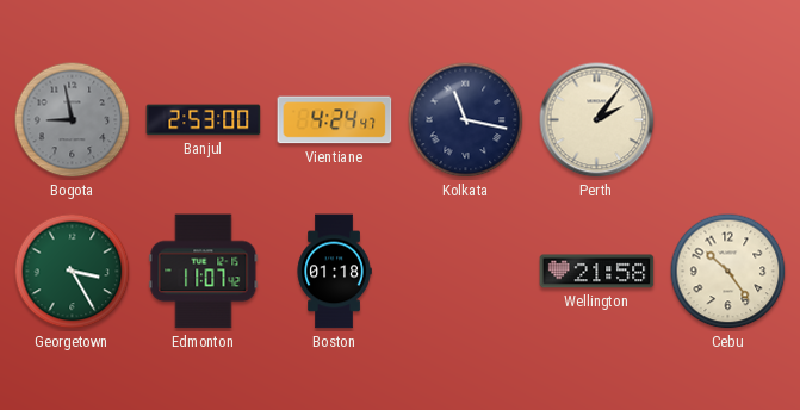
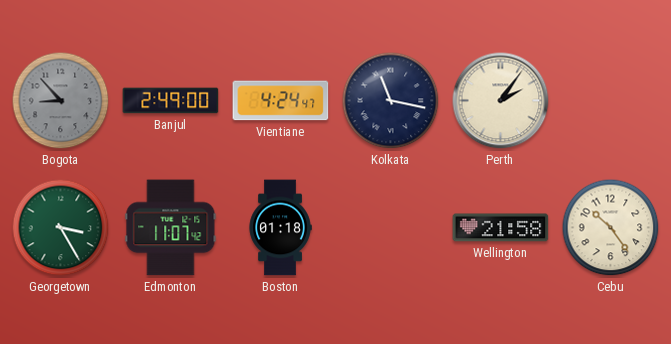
Bogota: 8:58 -> 8:53
Banjul: 2:53 -> 2:49
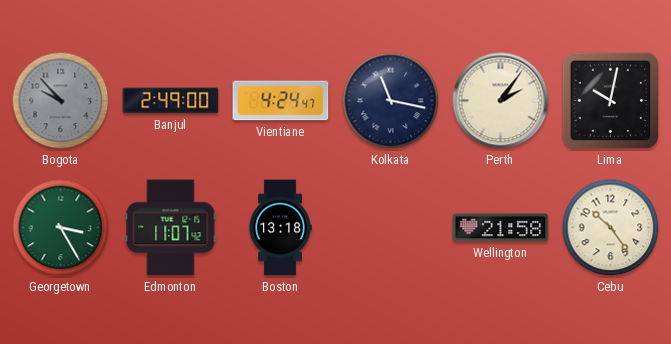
Bogota: 8:53 -> 9:53
Lima: none -> 10:02
Boston: 01:18 -> 13:18
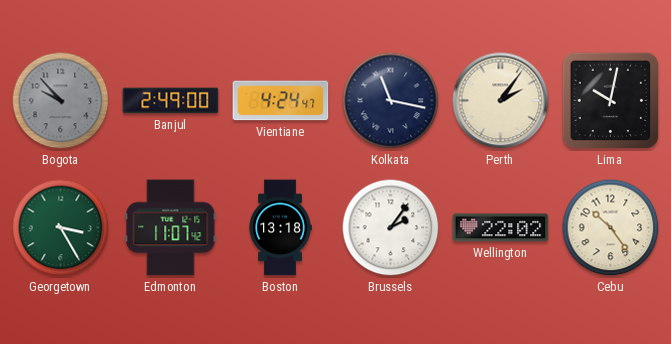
Brussels: none -> 2:06
Wellington: 21:58 -> 22:02
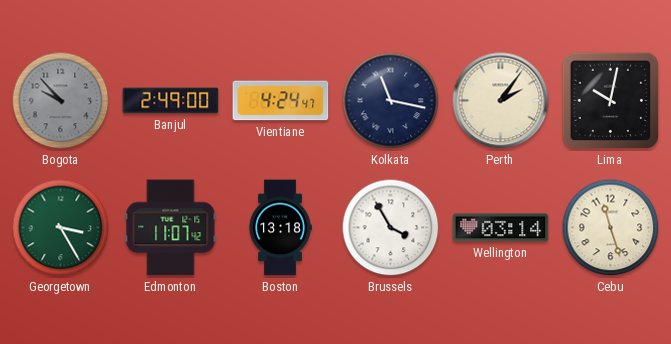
Brussels: 2:06 -> 3:55
Wellington: 22:02 -> 03:14
Cebu: 10:24 -> 11:27
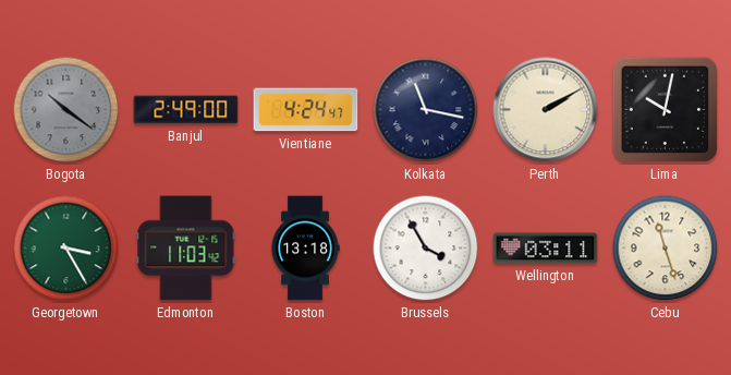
Bogota: 9:53 -> 10:21
Perth: 2:06 -> 2:10
Edmonton: 11:07 -> 11:03
Wellington: 03:14 -> 03:11
